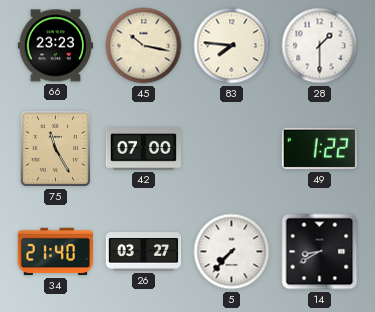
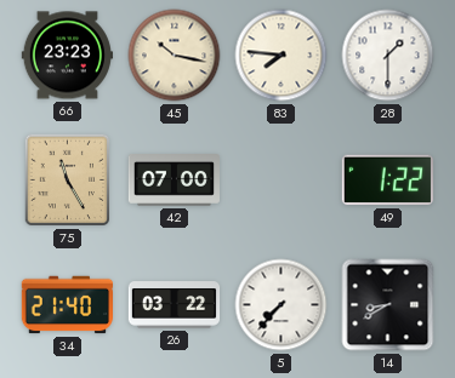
26: 03:27 -> 03:22
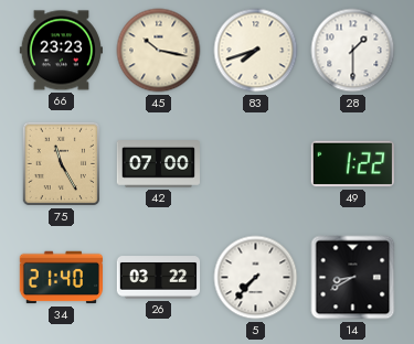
83: 7:46 -> 7:42
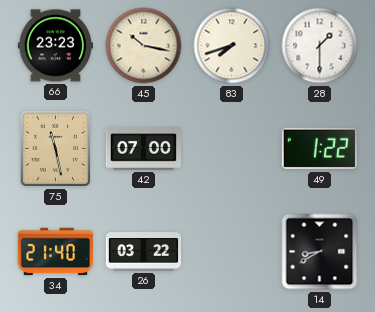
75: 11:25 -> 11:28
5: 7:37 -> none
